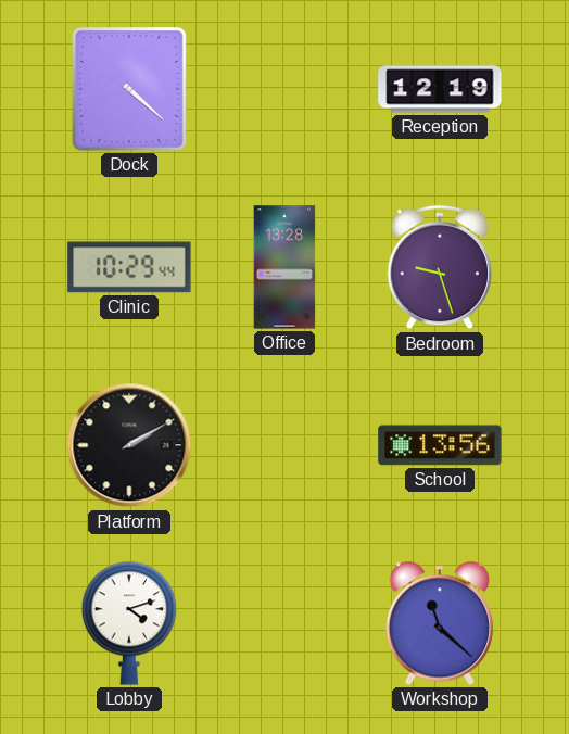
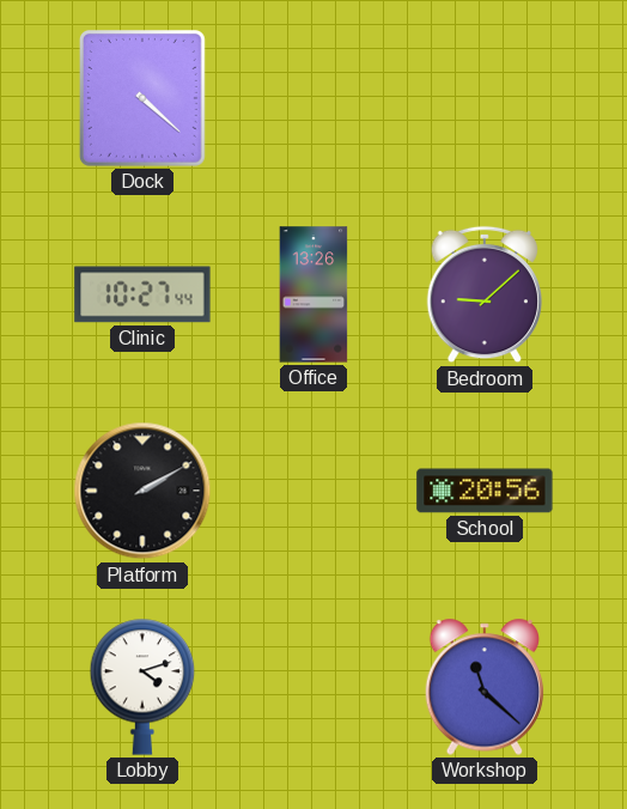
Reception: 12:19 -> none
Clinic: 10:29 -> 10:27
Office: 13:28 -> 13:26
Bedroom: 9:27 -> 9:08
School: 13:56 -> 20:56
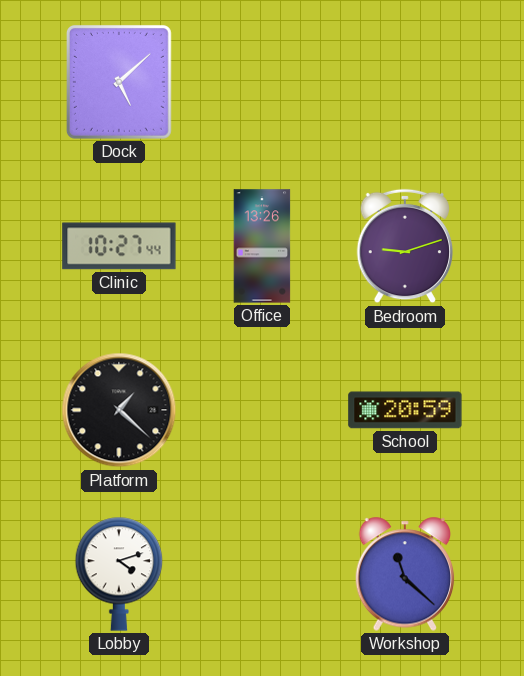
Dock: 4:22 -> 5:08
Bedroom: 9:08 -> 9:12
Platform: 2:10 -> 1:22
School: 20:56 -> 20:59
